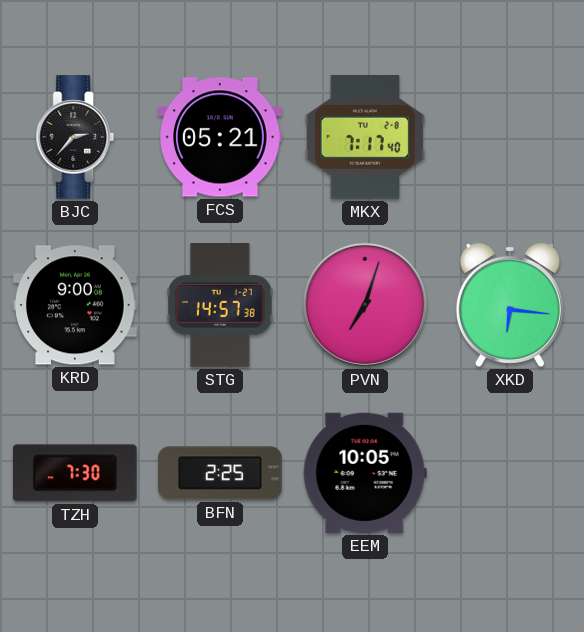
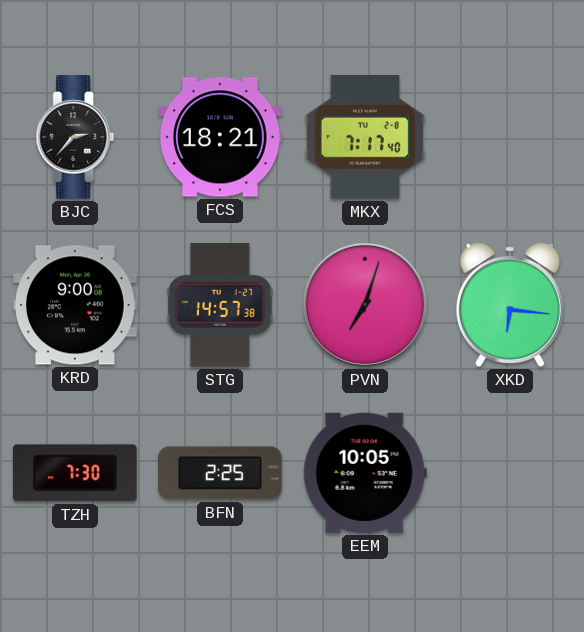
FCS: 05:21 -> 18:21
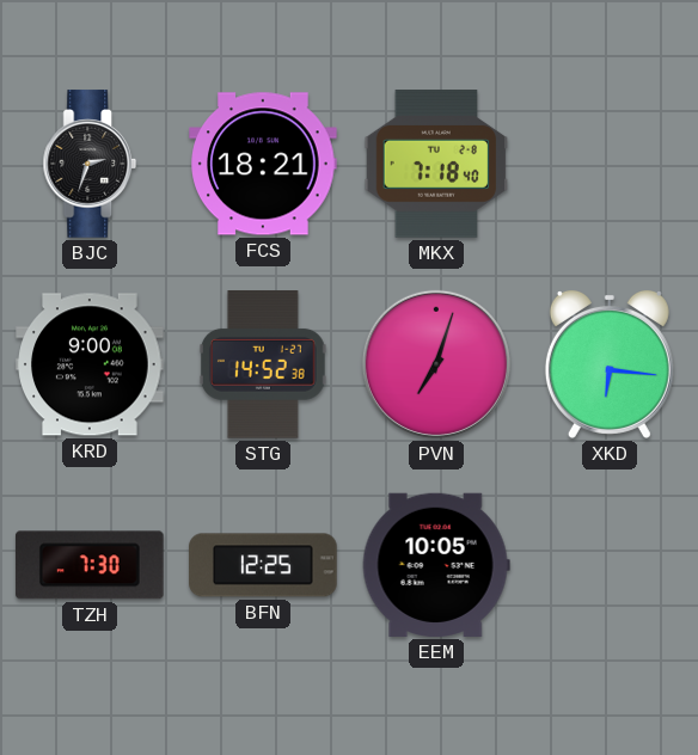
BJC: 2:37 -> 2:33
MKX: 7:17 -> 7:18
STG: 14:57 -> 14:52
BFN: 2:25 -> 12:25
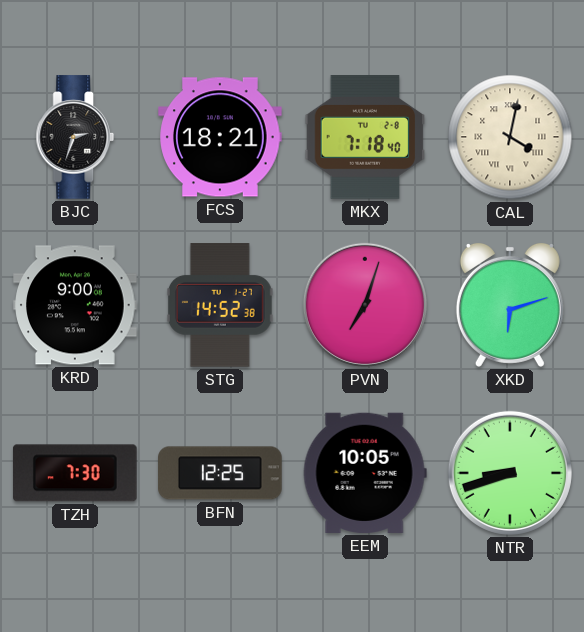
CAL: none -> 4:02
XKD: 6:16 -> 6:12
NTR: none -> 8:42
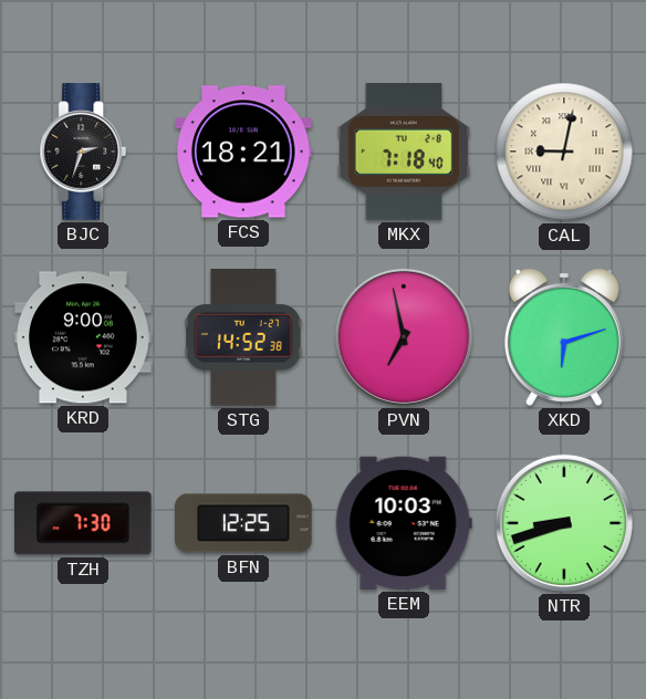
CAL: 4:02 -> 9:02
PVN: 7:03 -> 6:58
EEM: 10:05 -> 10:03
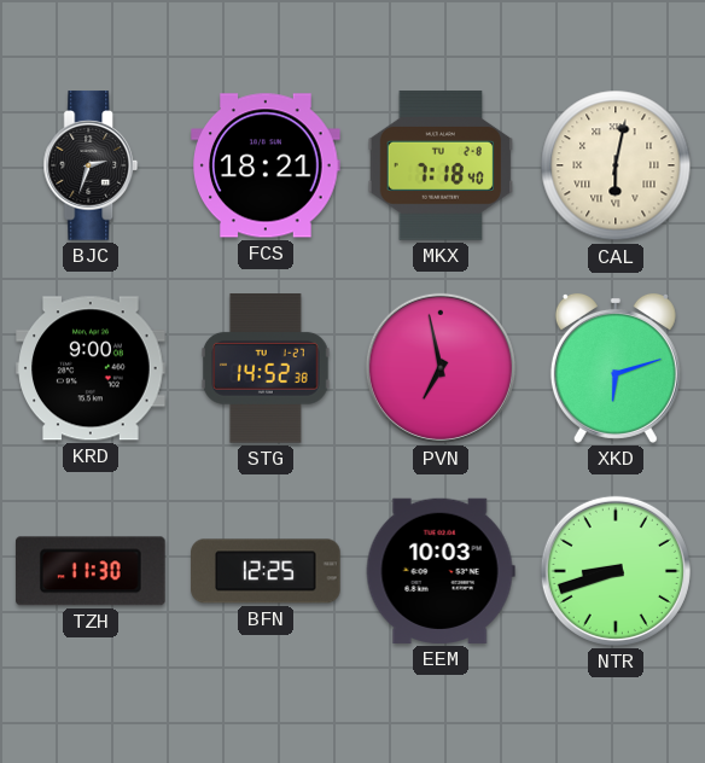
CAL: 9:02 -> 6:02
TZH: 7:30 -> 11:30
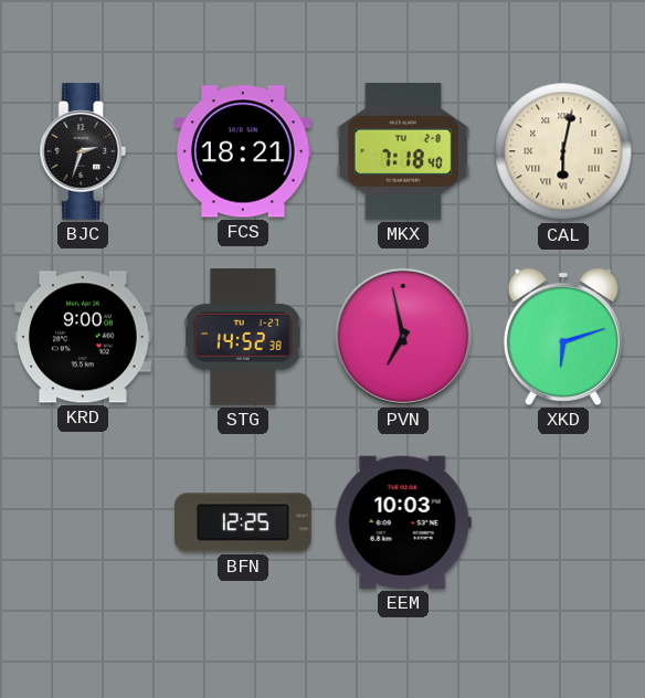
TZH: 11:30 -> none
NTR: 8:42 -> none
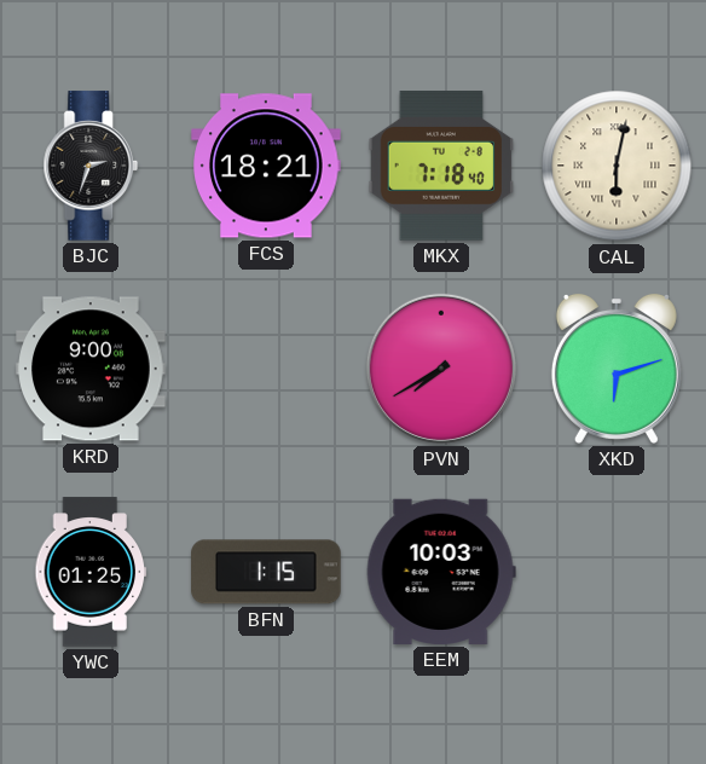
STG: 14:52 -> none
PVN: 6:58 -> 7:40
YWC: none -> 01:25
BFN: 12:25 -> 1:15
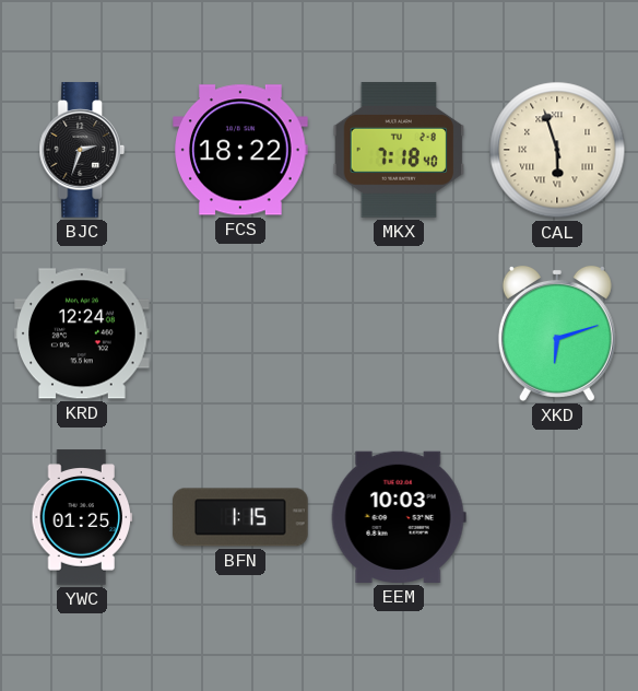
FCS: 18:21 -> 18:22
CAL: 6:02 -> 5:57
KRD: 9:00 -> 12:24
PVN: 7:40 -> none
